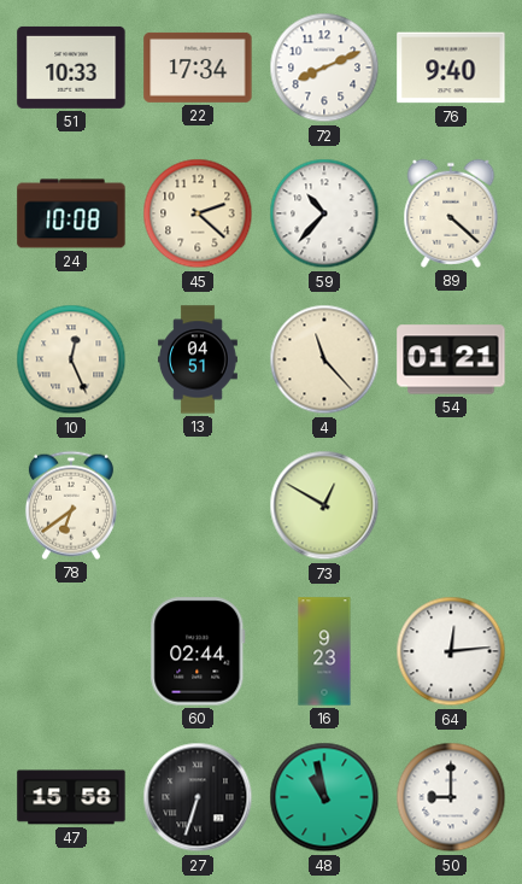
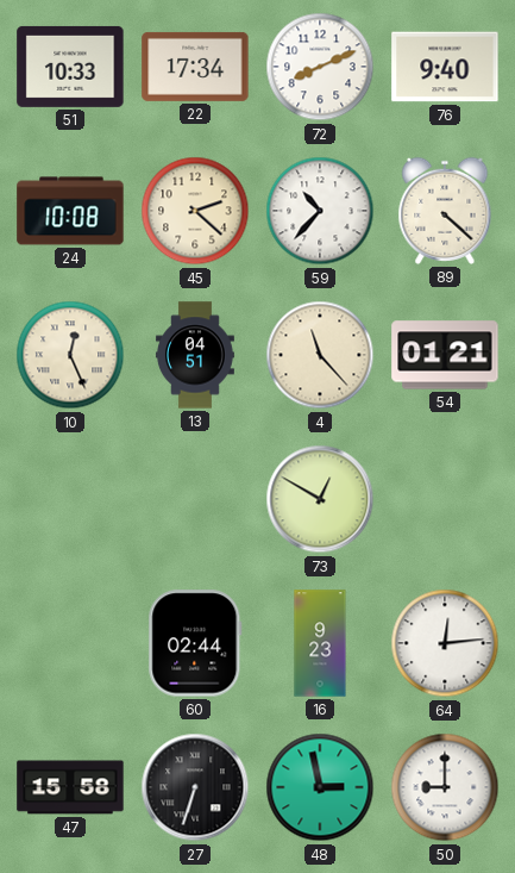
78: 6:39 -> none
48: 10:58 -> 2:58
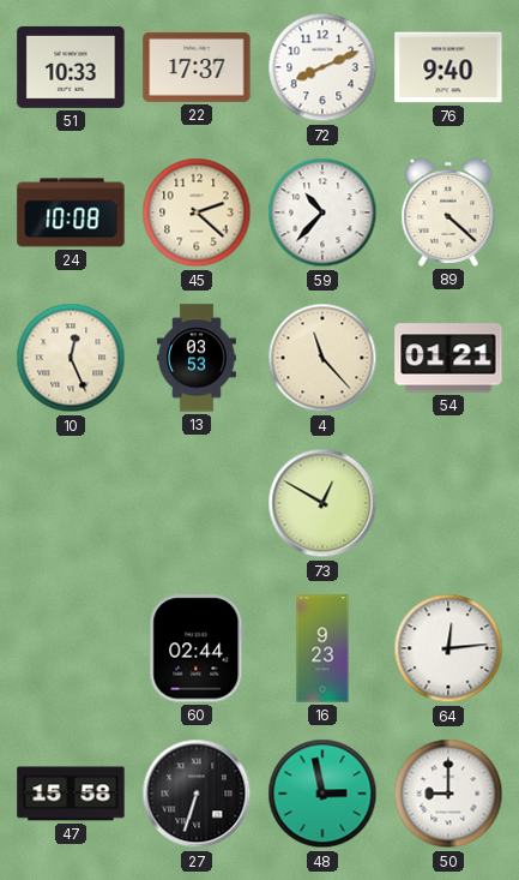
22: 17:34 -> 17:37
13: 04:51 -> 03:53
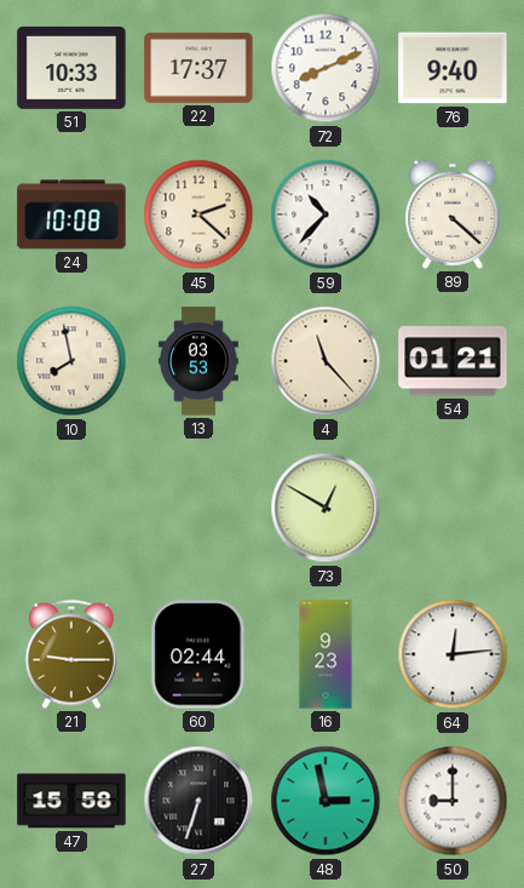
10: 12:26 -> 7:58
21: none -> 9:15
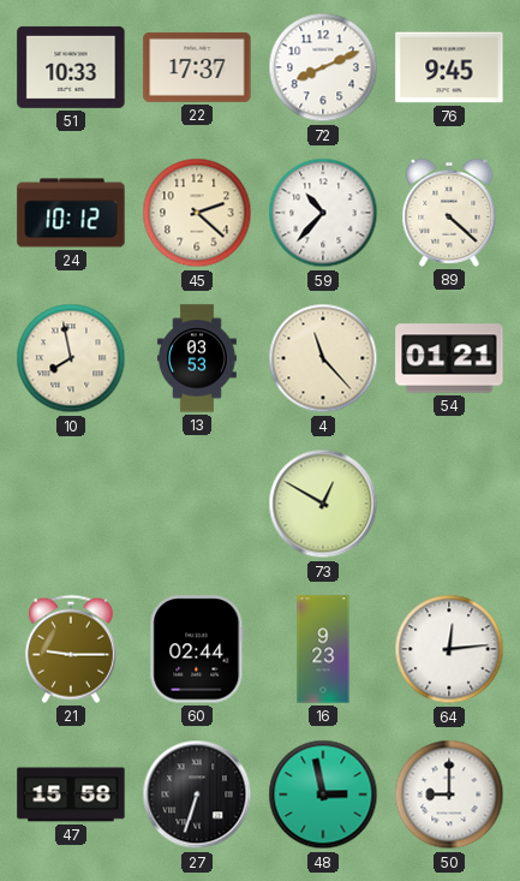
76: 9:40 -> 9:45
24: 10:08 -> 10:12
